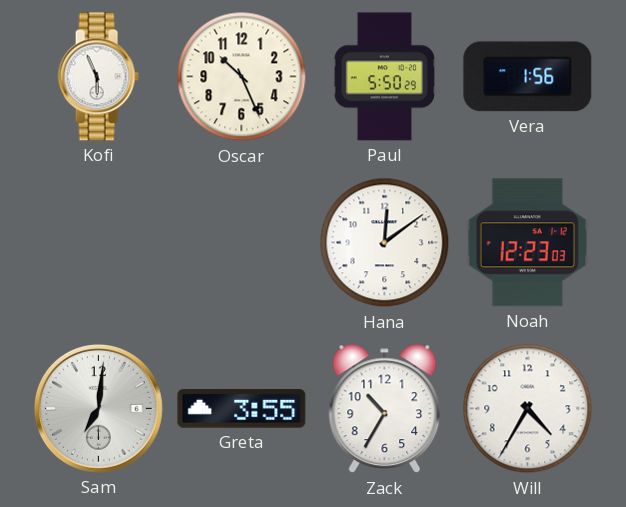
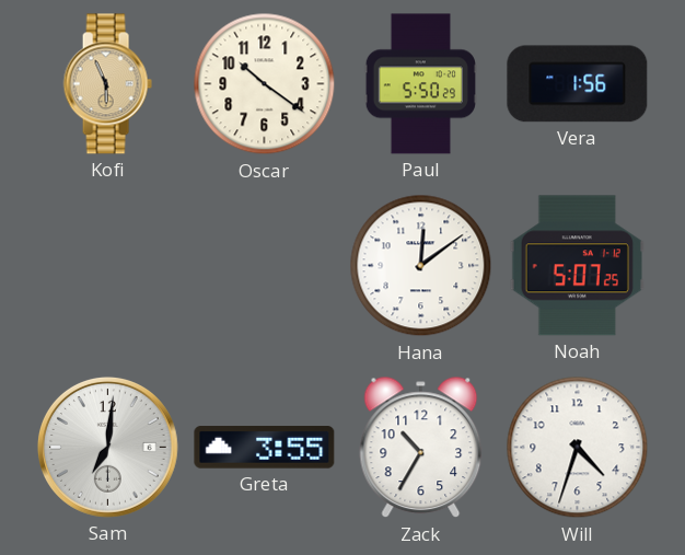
Kofi dial: white -> champagne
Oscar: 10:26 -> 10:21
Noah: 12:23 -> 5:07
Will: 4:35 -> 4:33
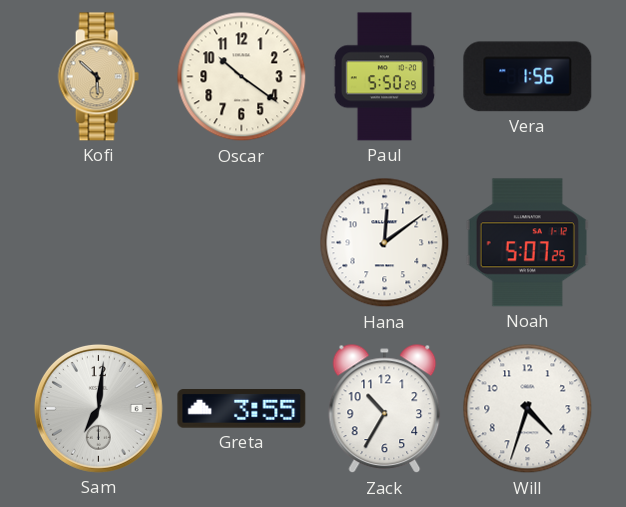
Kofi: 5:56 -> 5:52
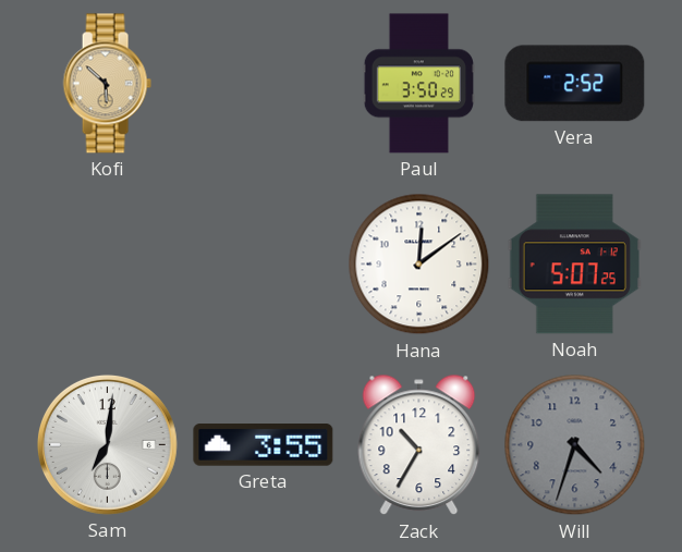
Oscar: 10:21 -> none
Paul: 5:50 -> 3:50
Vera: 1:56 -> 2:52
Will dial: white -> grey
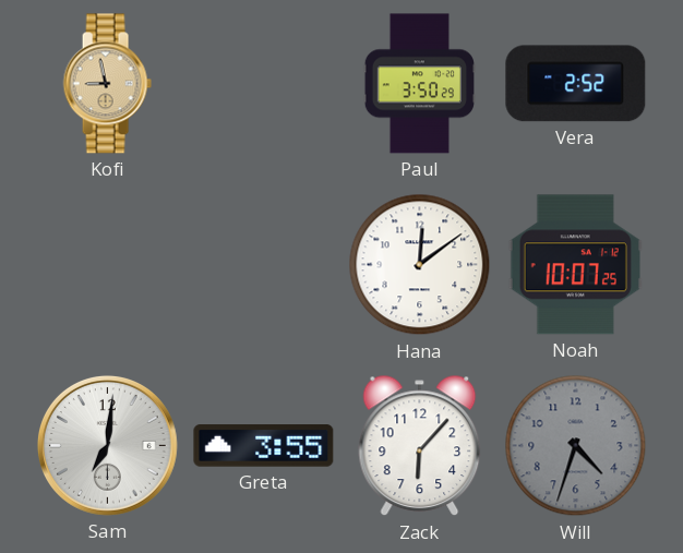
Kofi: 5:52 -> 8:58
Noah: 5:07 -> 10:07
Zack: 10:35 -> 6:07
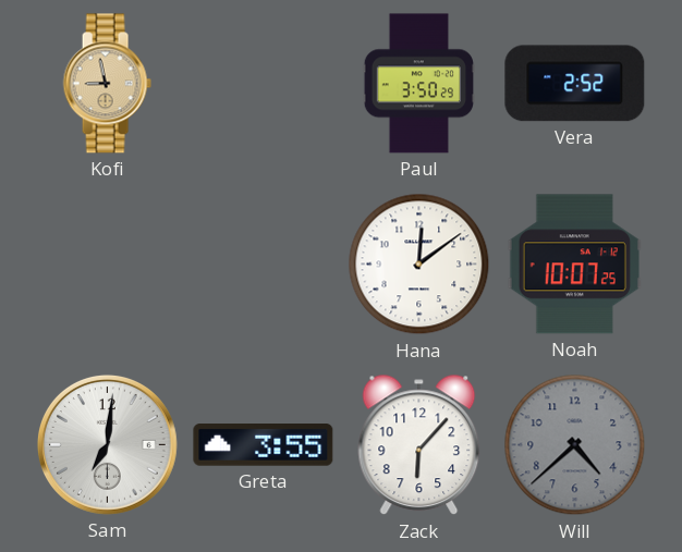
Will: 4:33 -> 4:38
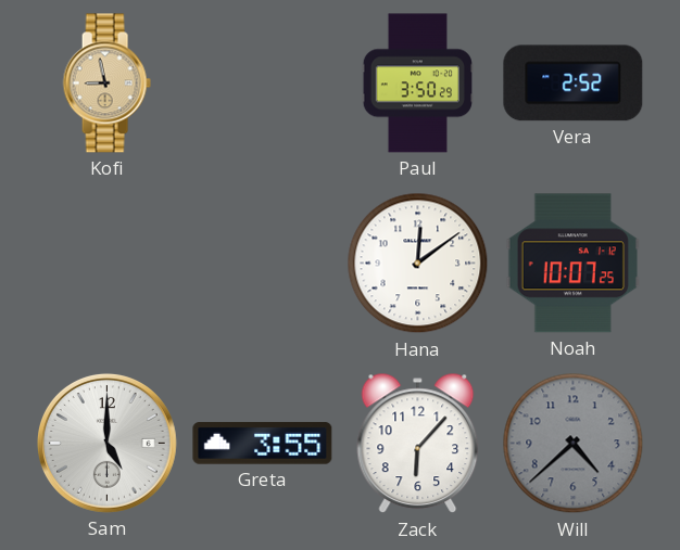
Sam: 7:01 -> 5:00
